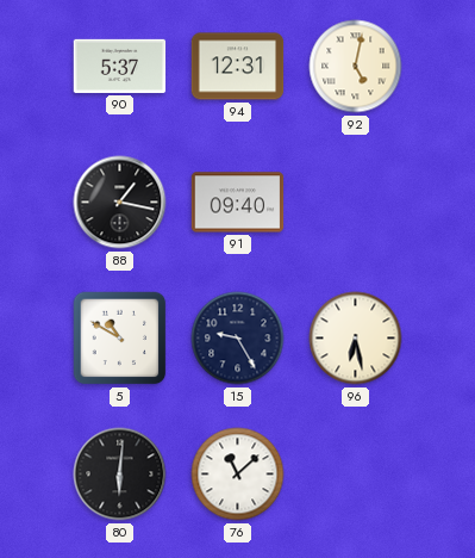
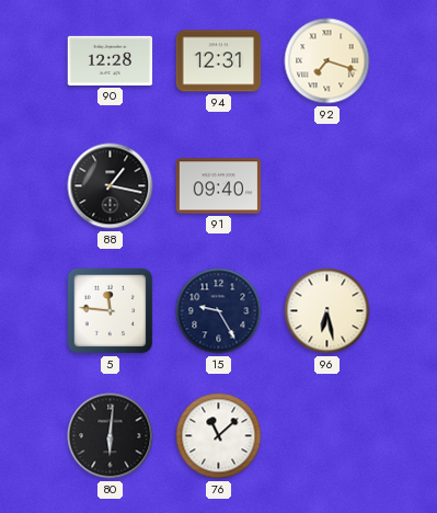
90: 5:37 -> 12:28
92: 5:02 -> 7:18
5: 10:50 -> 11:46
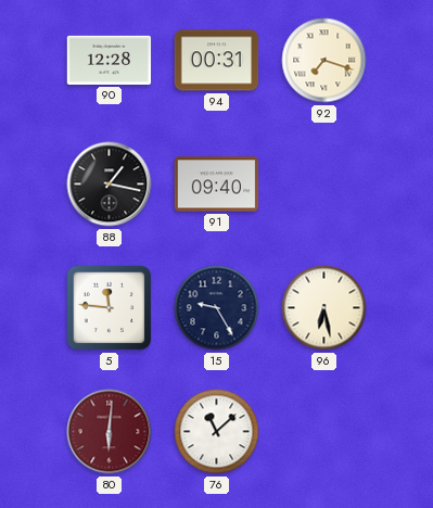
94: 12:31 -> 00:31
80 dial: black -> burgundy
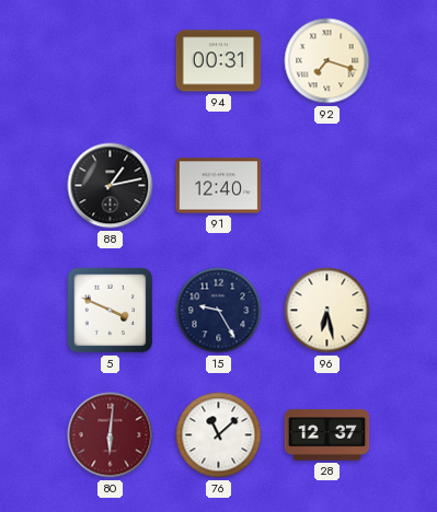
90: 12:28 -> none
88: 1:17 -> 1:13
91: 09:40 -> 12:40
5: 11:46 -> 3:49
28: none -> 12:37
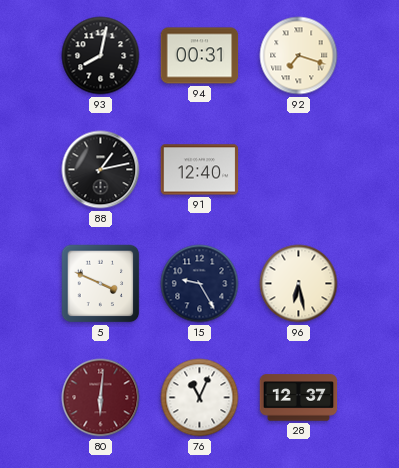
93: none -> 8:02
76: 11:08 -> 11:04
